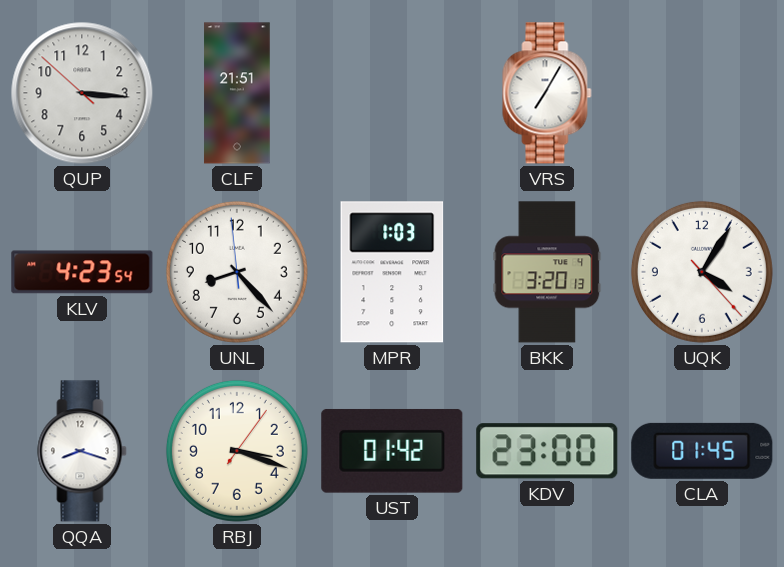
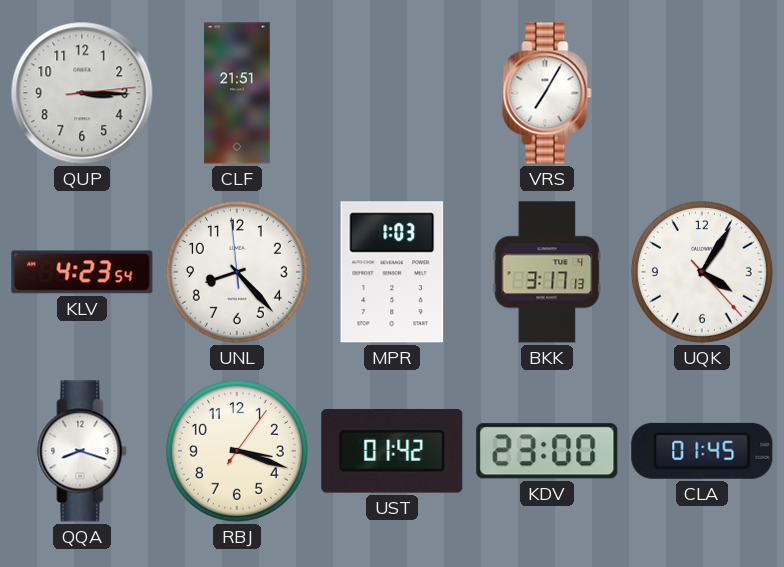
QUP: 3:15:52 -> 3:15:14
BKK: 3:20 -> 3:17
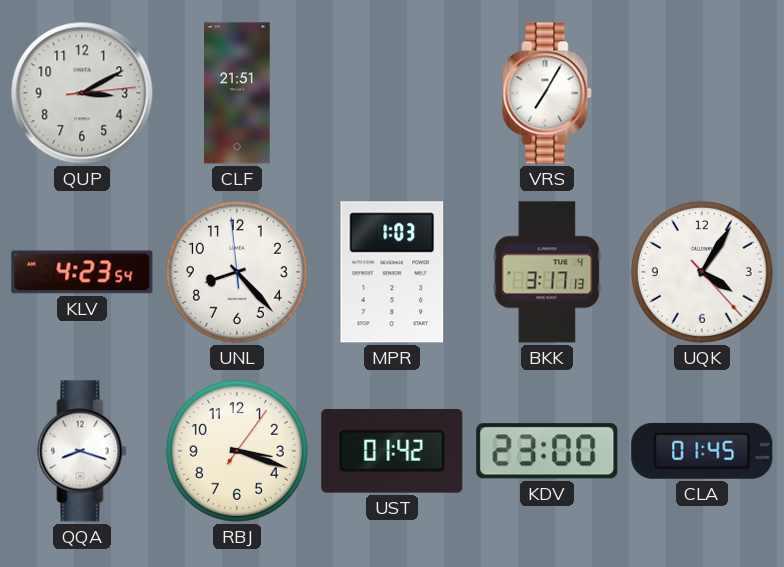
QUP: 3:15 -> 3:10
